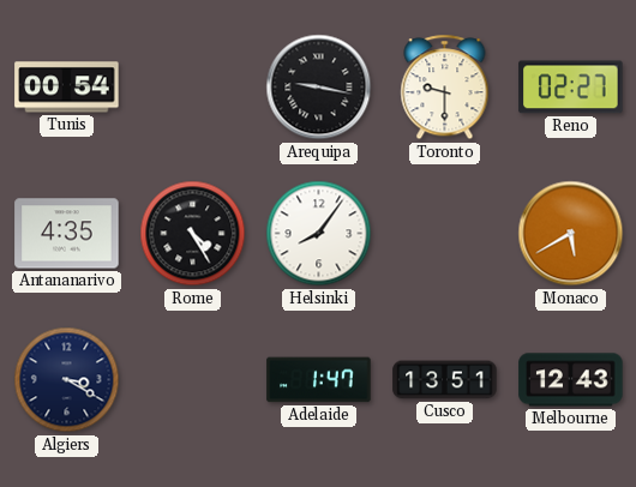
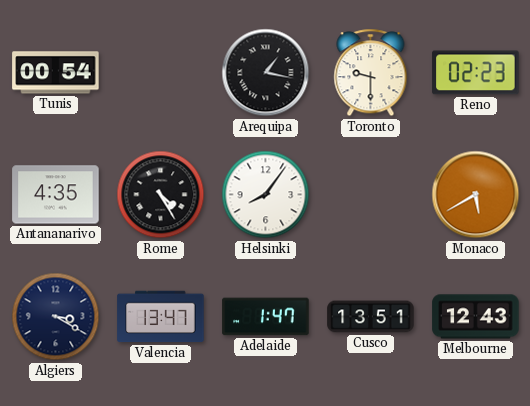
Arequipa: 9:17 -> 1:17
Reno: 02:27 -> 02:23
Valencia: none -> 13:47
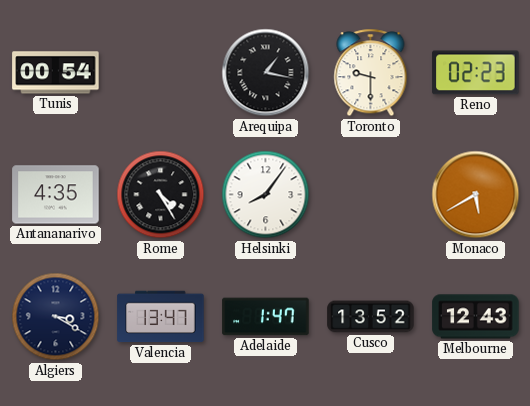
Cusco: 13:51 -> 13:52
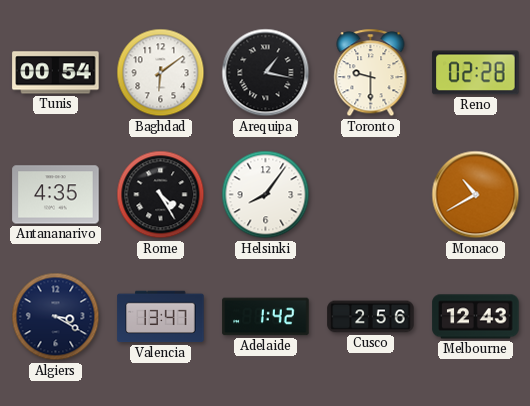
Baghdad: none -> 6:09
Reno: 02:23 -> 02:28
Monaco: 5:40 -> 10:40
Adelaide: 1:47 -> 1:42
Cusco: 13:52 -> 2:56
